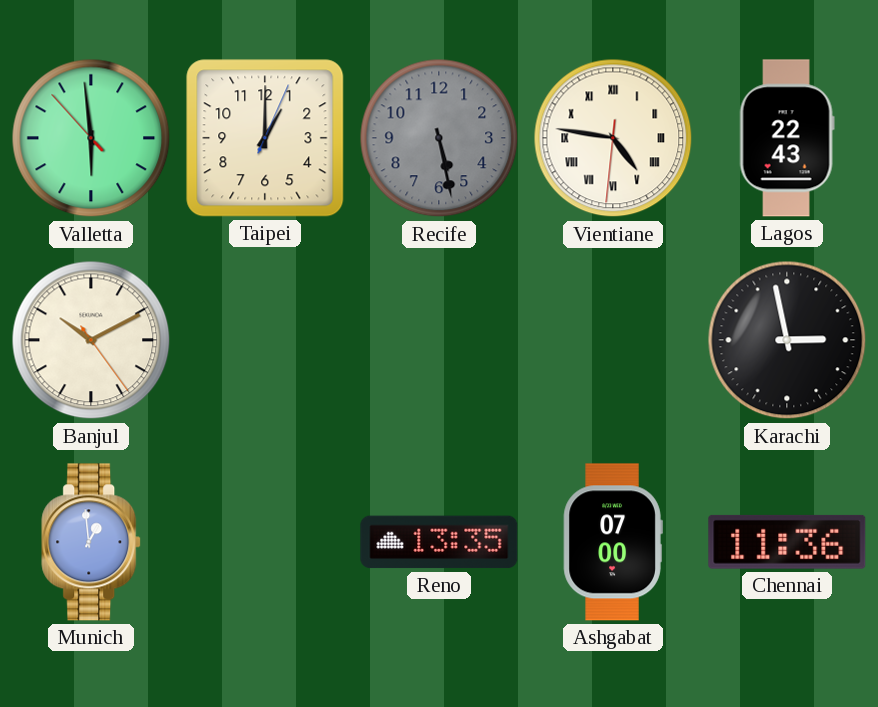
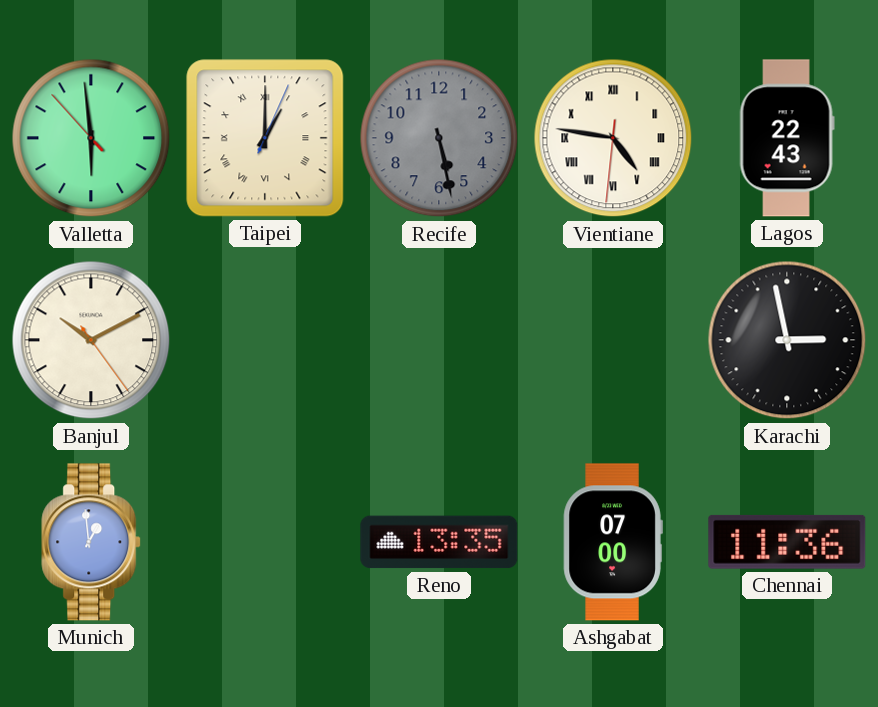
Taipei numerals: Arabic -> Roman
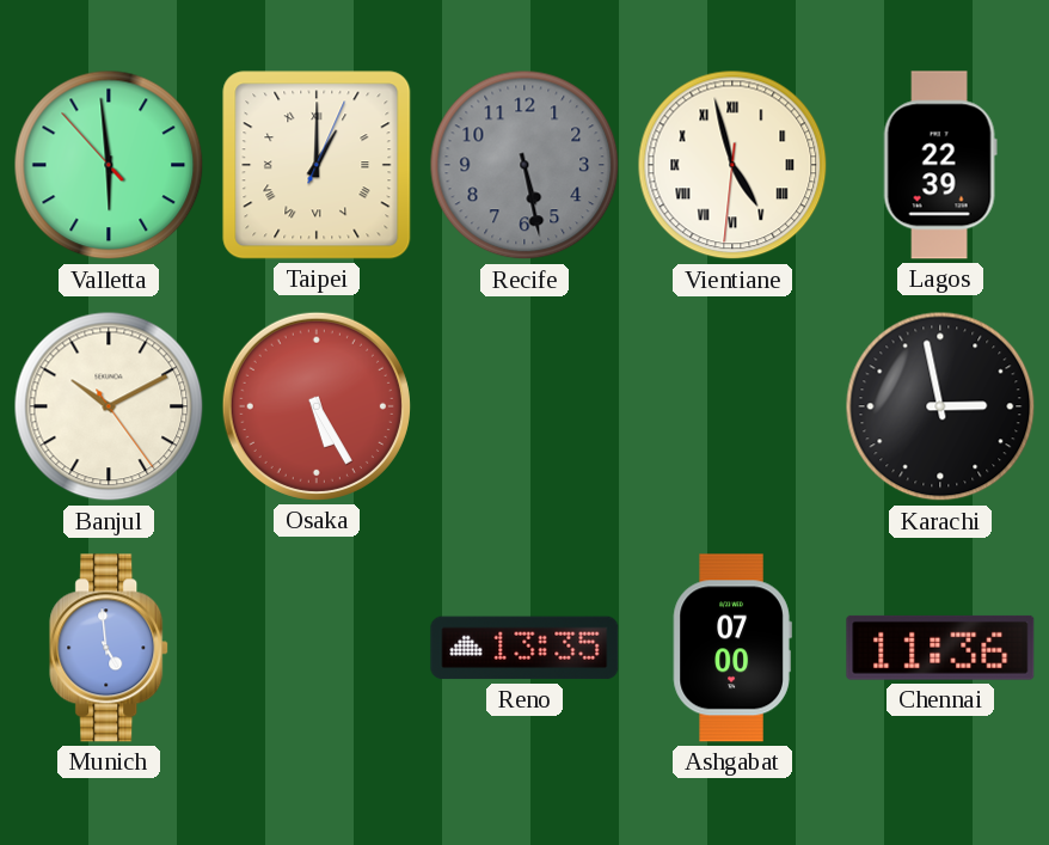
Vientiane: 4:46 -> 4:57
Lagos: 22:43 -> 22:39
Osaka: none -> 5:25
Munich: 12:59 -> 4:59
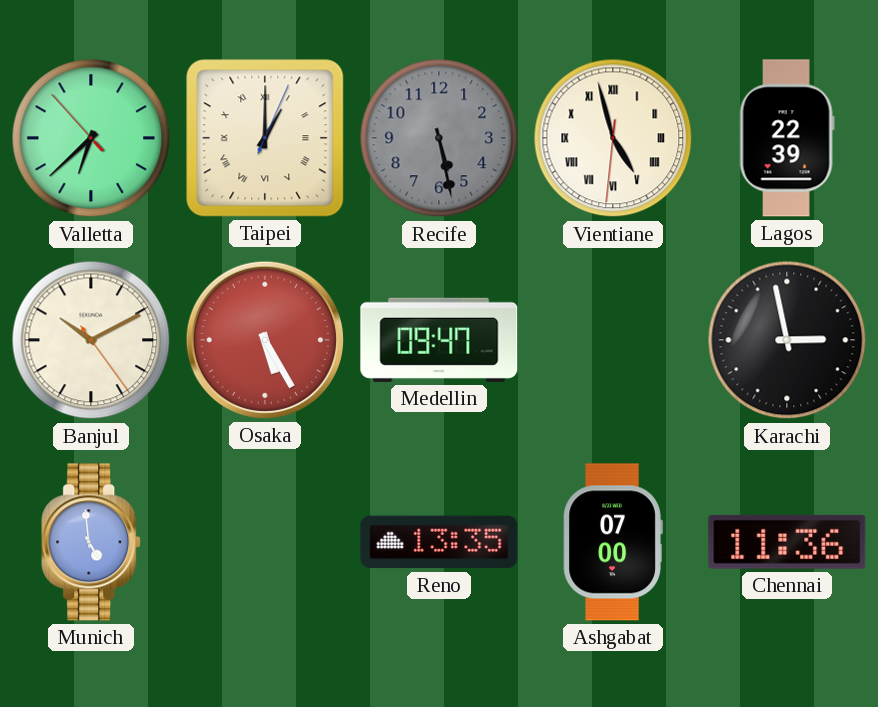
Valletta: 5:58 -> 6:37
Medellin: none -> 09:47
